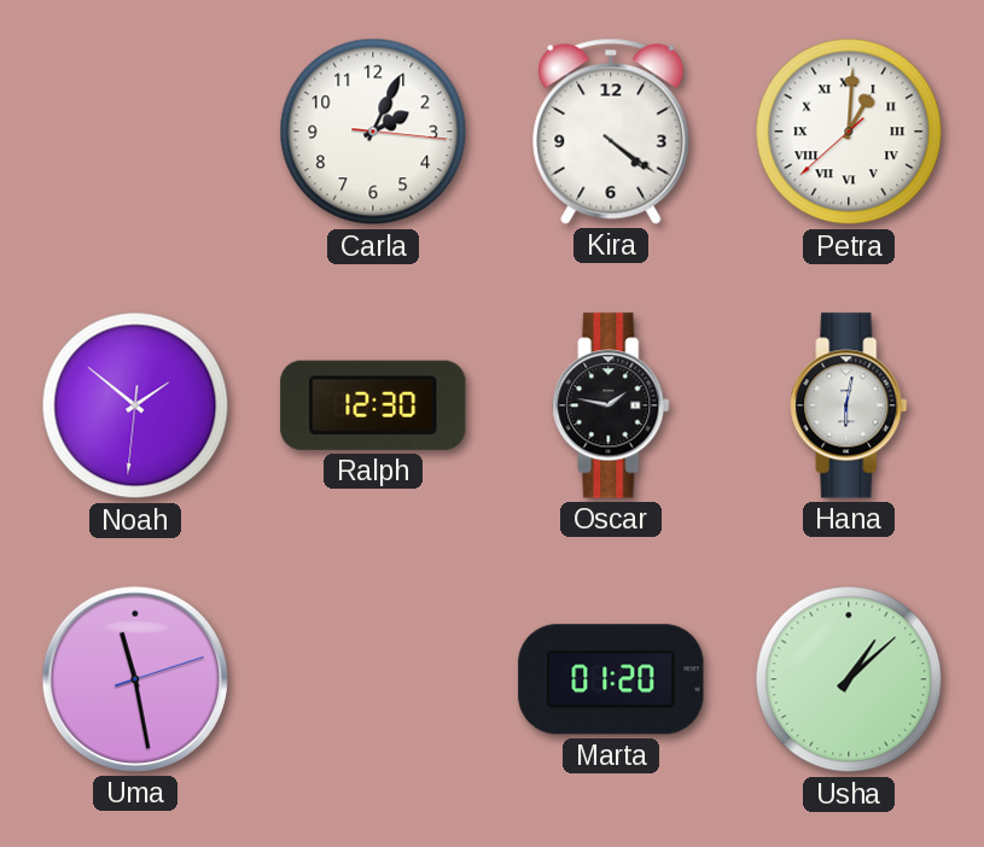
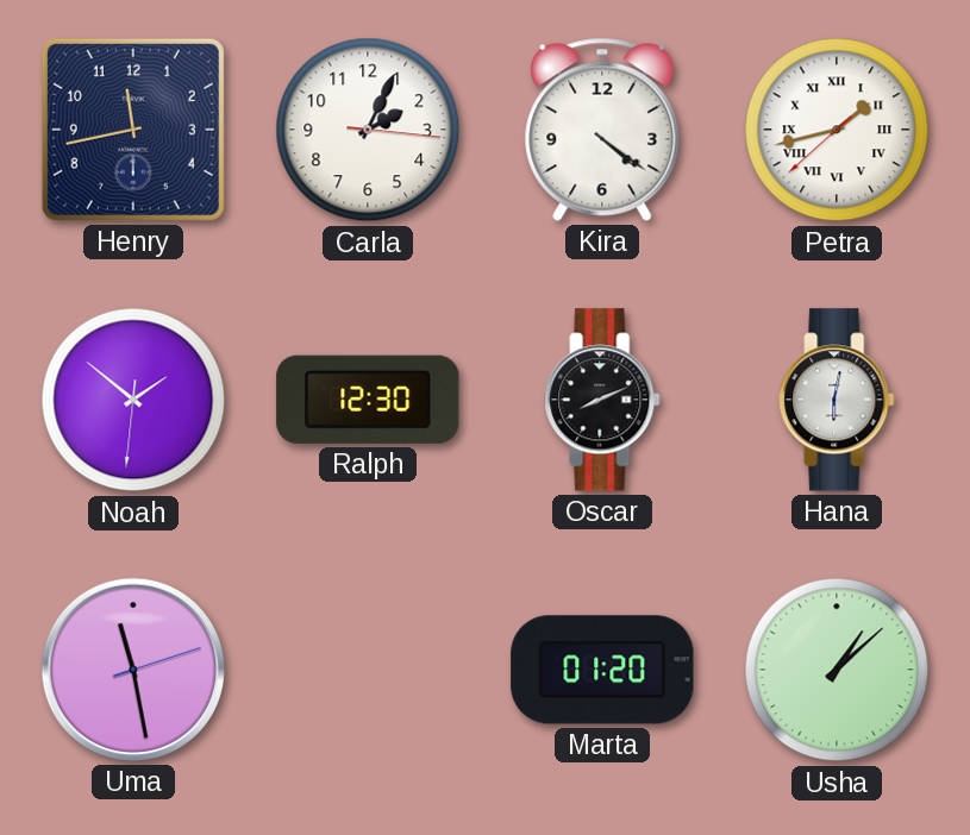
Henry: none -> 11:43
Petra: 1:00 -> 1:42
Oscar: 1:47 -> 8:11
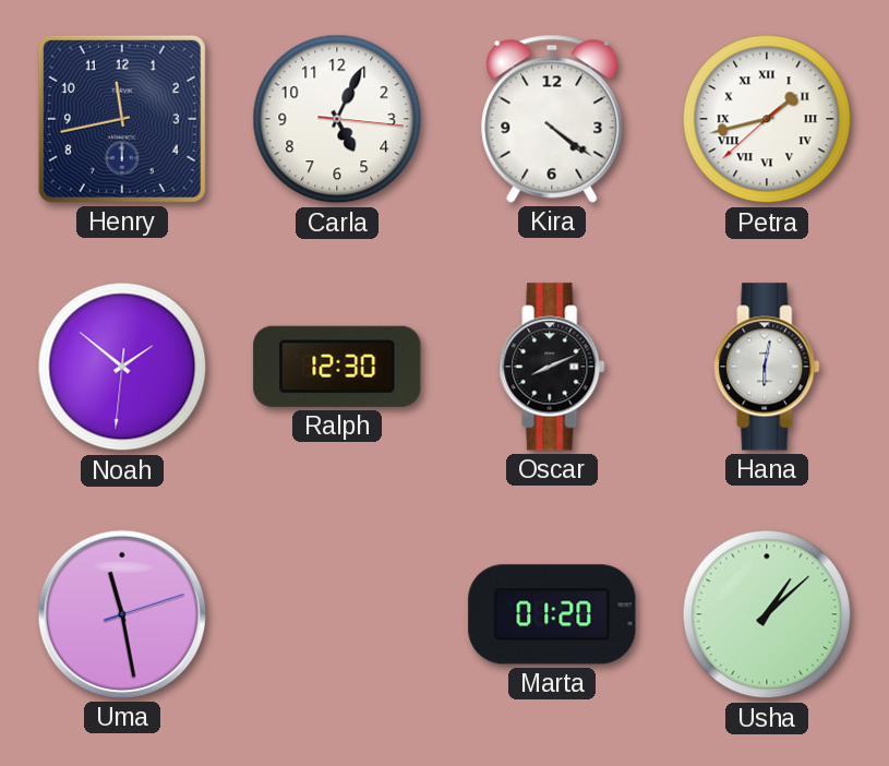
Carla: 2:04 -> 5:04
